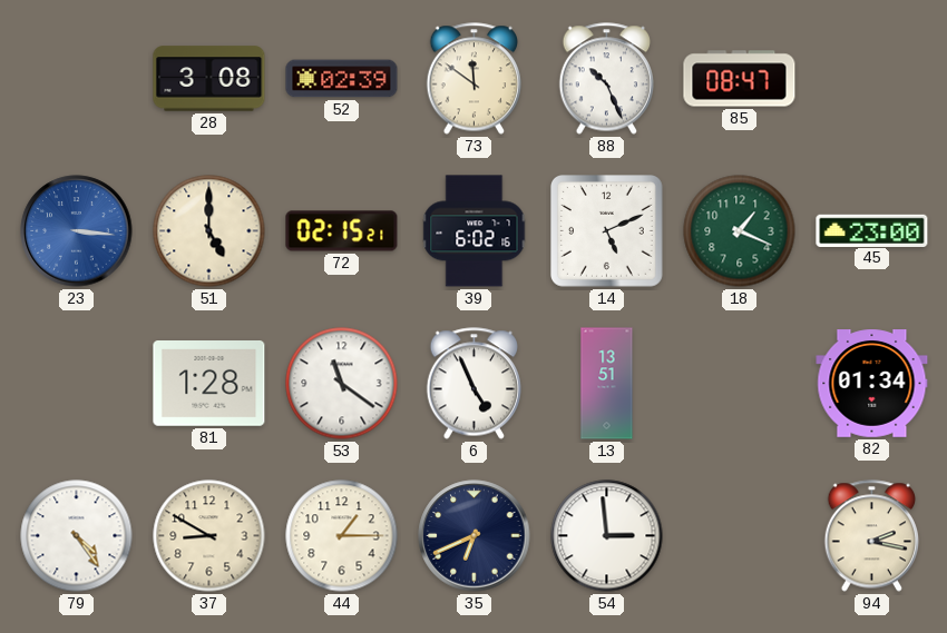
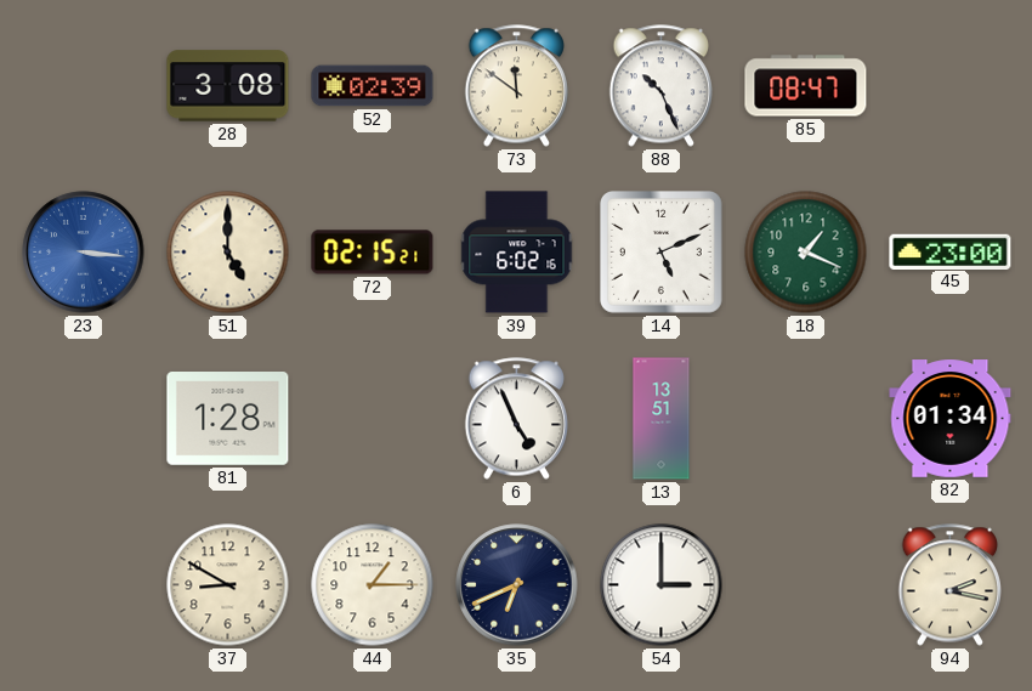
53: 11:21 -> none
79: 4:24 -> none
54: 2:59 -> 3:00
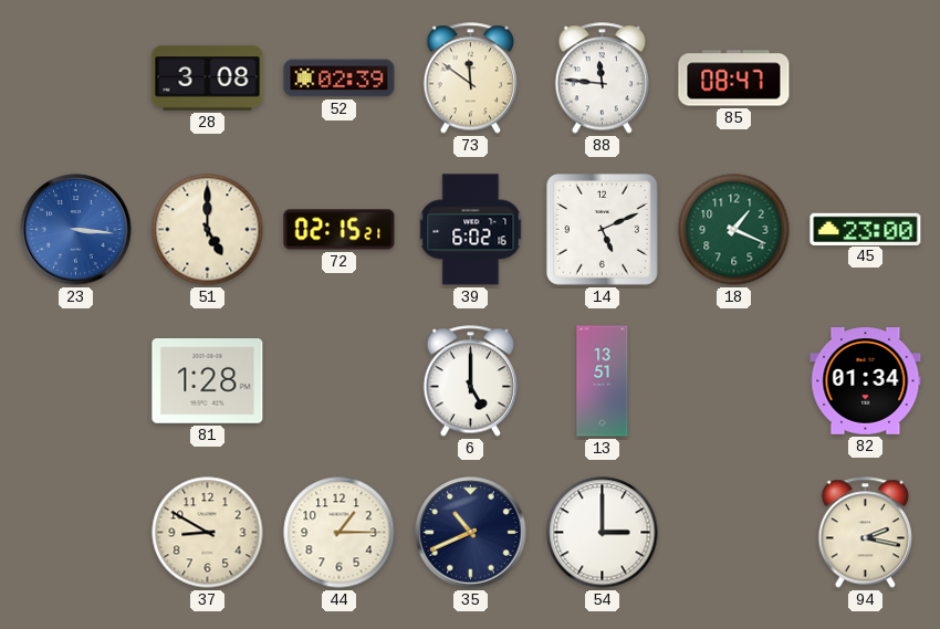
88: 10:26 -> 11:46
6: 4:56 -> 5:00
35: 6:41 -> 10:41
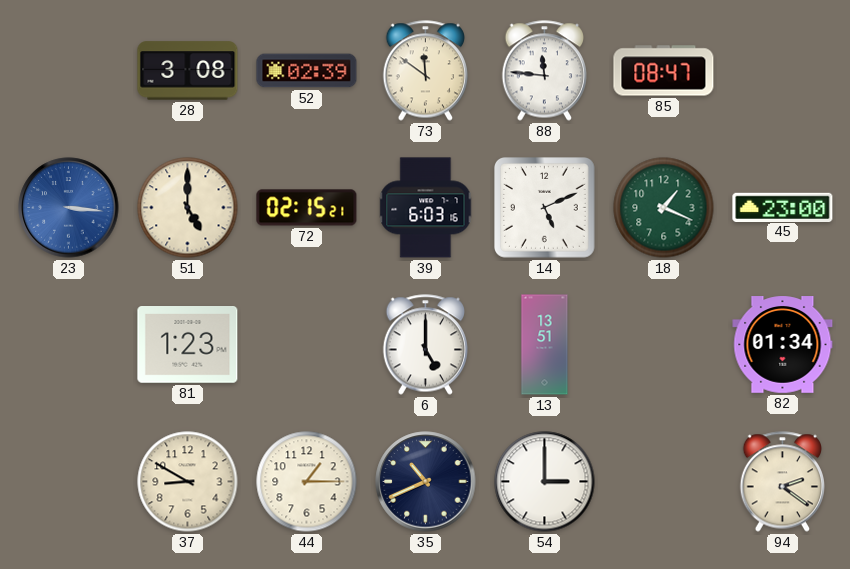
39: 6:02 -> 6:03
81: 1:28 -> 1:23
94: 2:17 -> 2:21
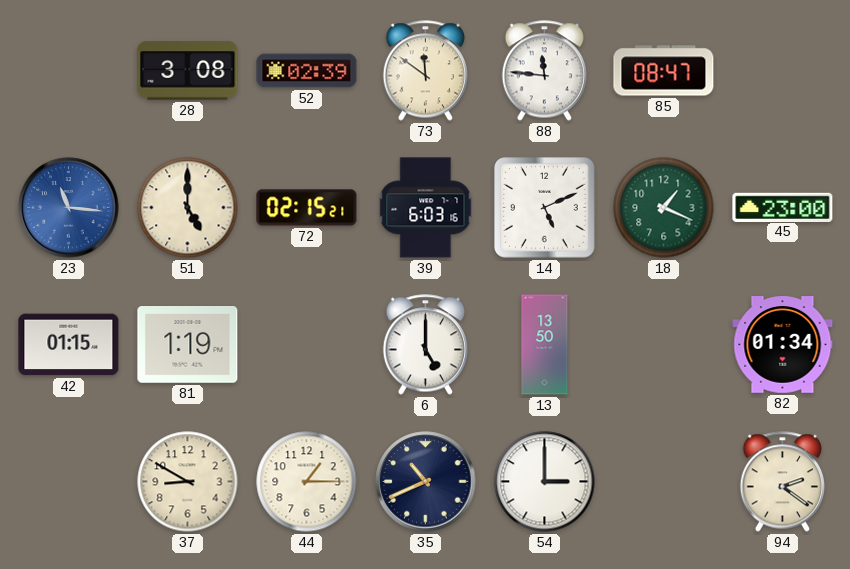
23: 3:16 -> 11:16
42: none -> 01:15
81: 1:23 -> 1:19
13: 13:51 -> 13:50
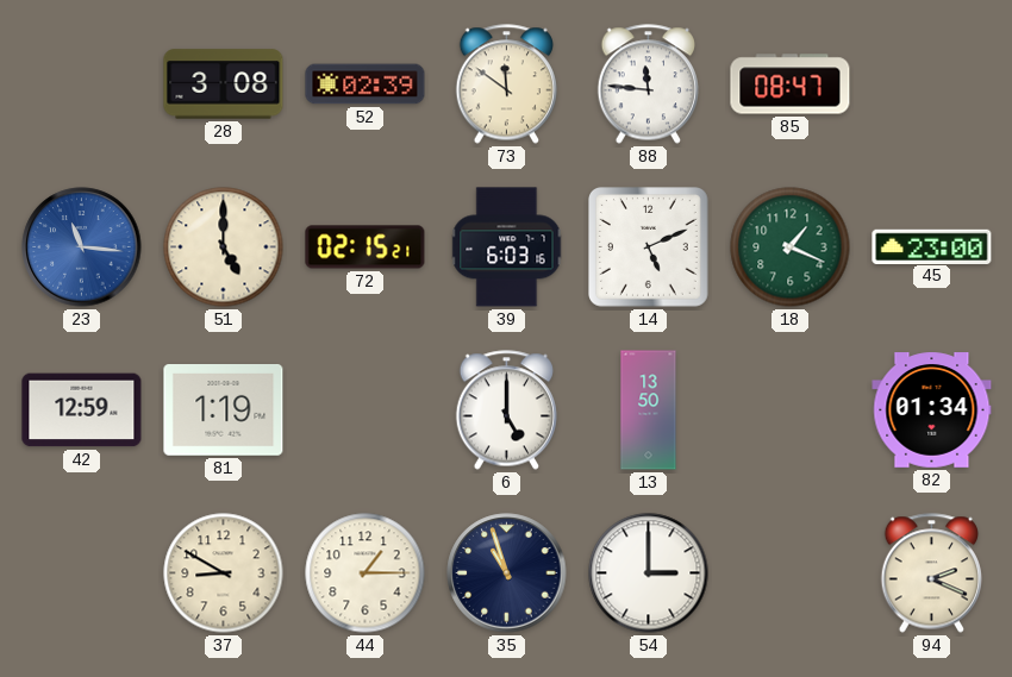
42: 01:15 -> 12:59
35: 10:41 -> 10:57
94: 2:21 -> 2:19
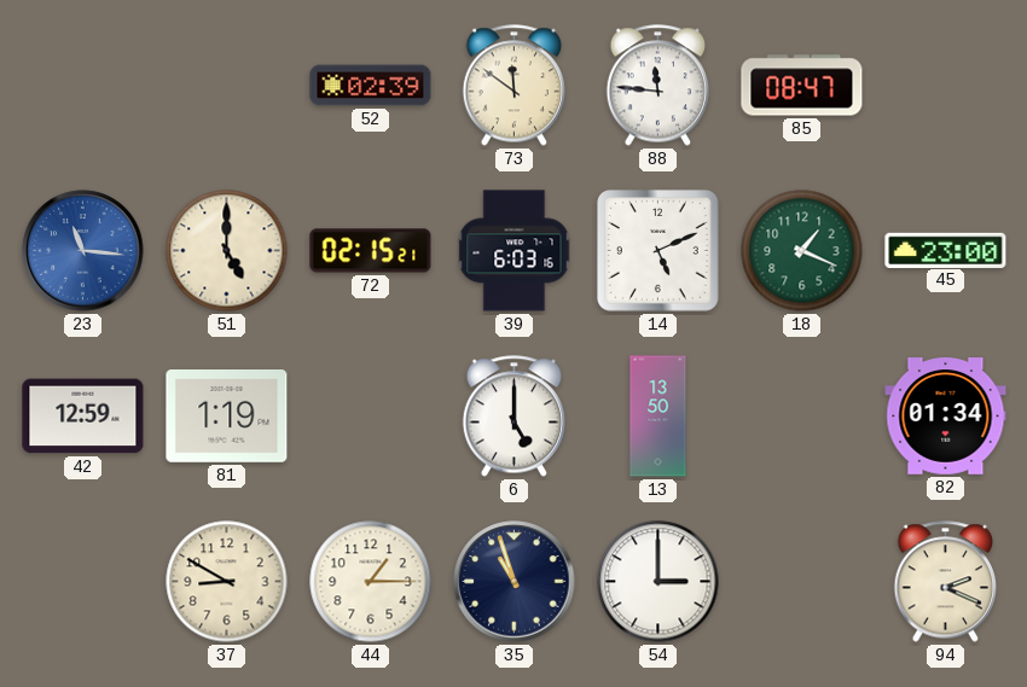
28: 3:08 -> none
